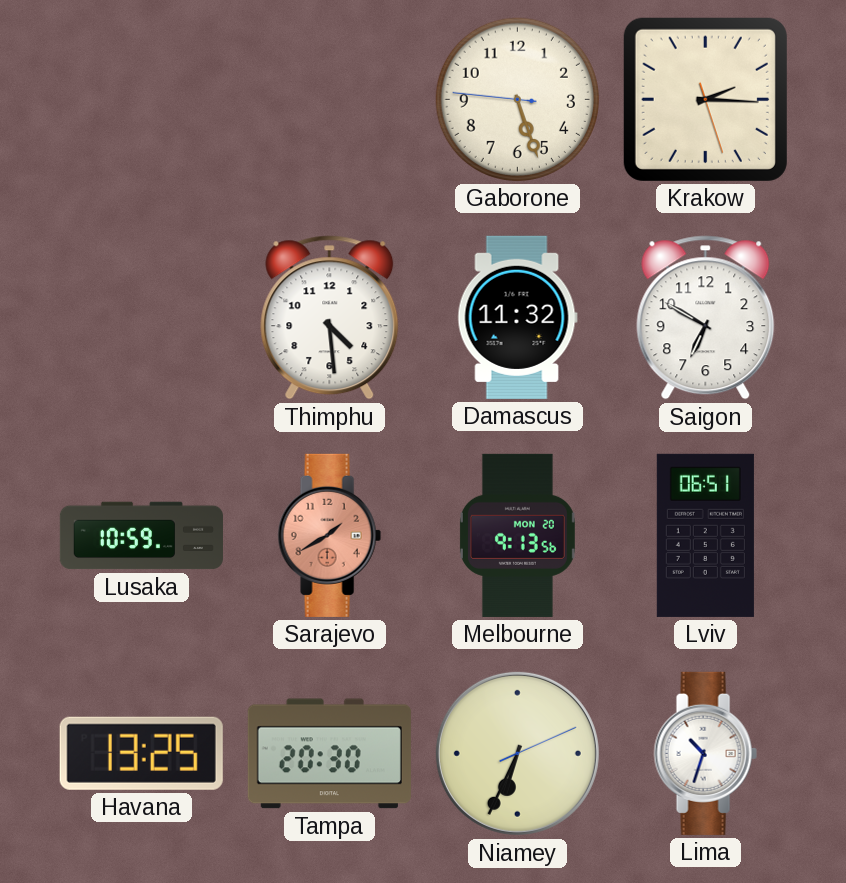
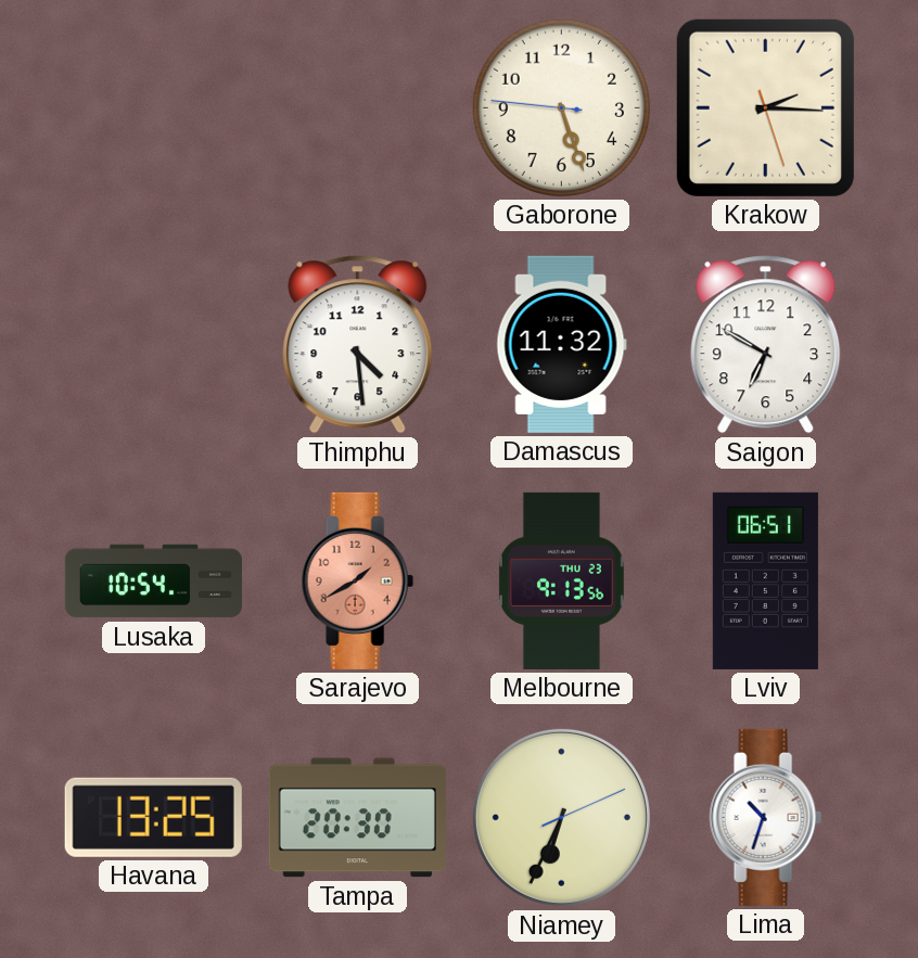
Lusaka: 10:59 -> 10:54
Melbourne date: MON 20 -> THU 23
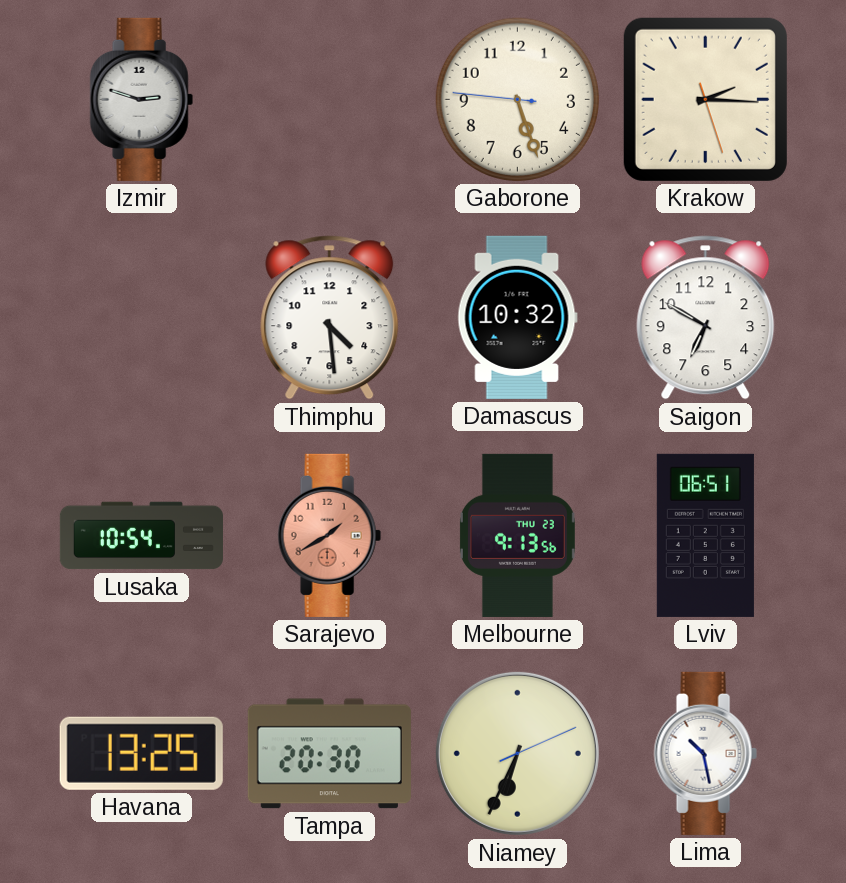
Izmir: none -> 2:48
Damascus: 11:32 -> 10:32
Lima: 10:33 -> 10:28
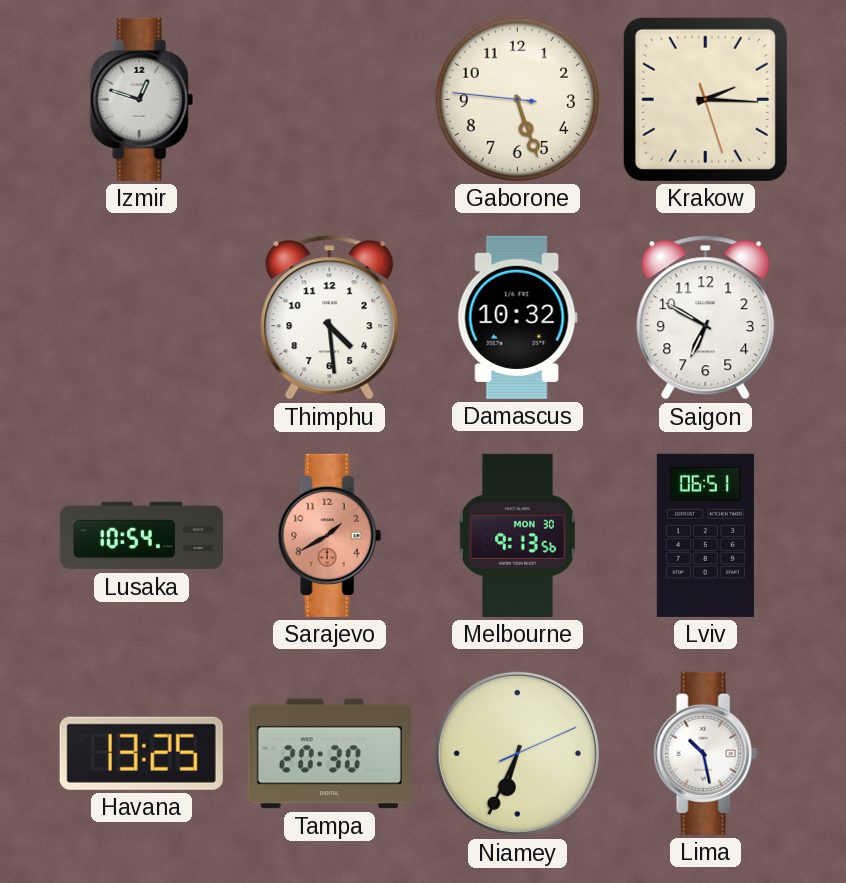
Izmir: 2:48 -> 12:48
Melbourne date: THU 23 -> MON 30
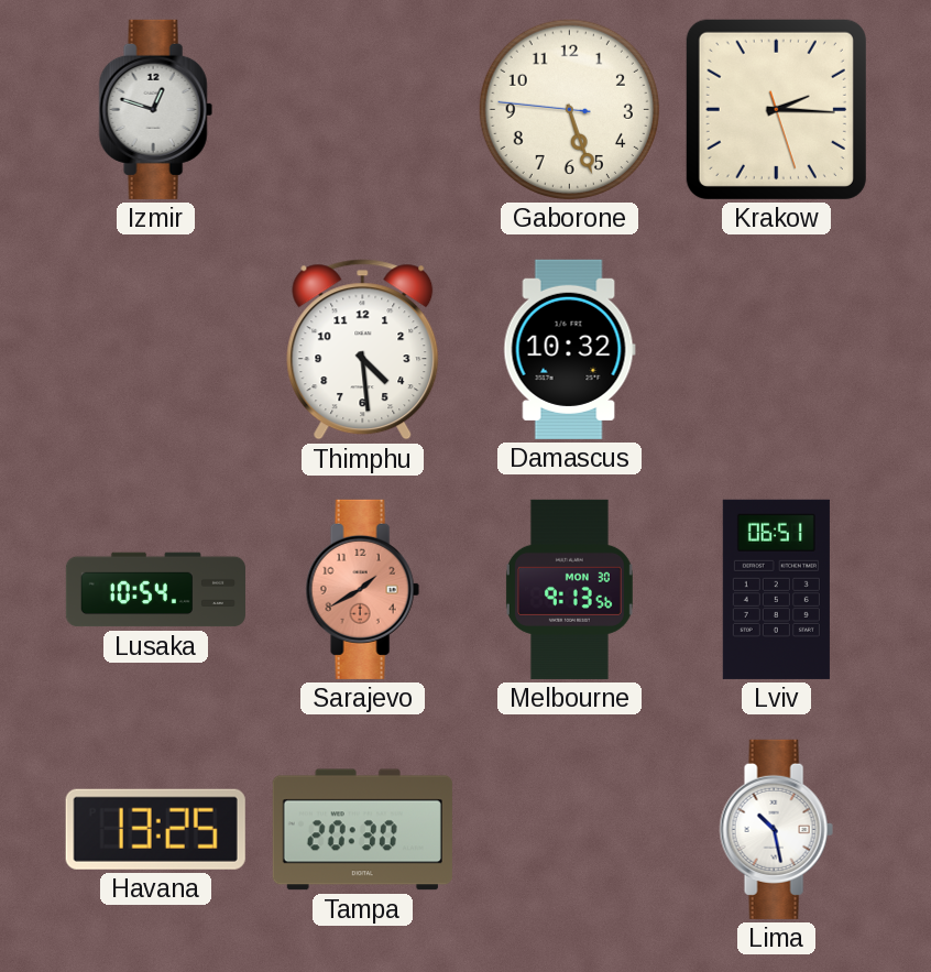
Saigon: 6:50 -> none
Niamey: 6:34 -> none
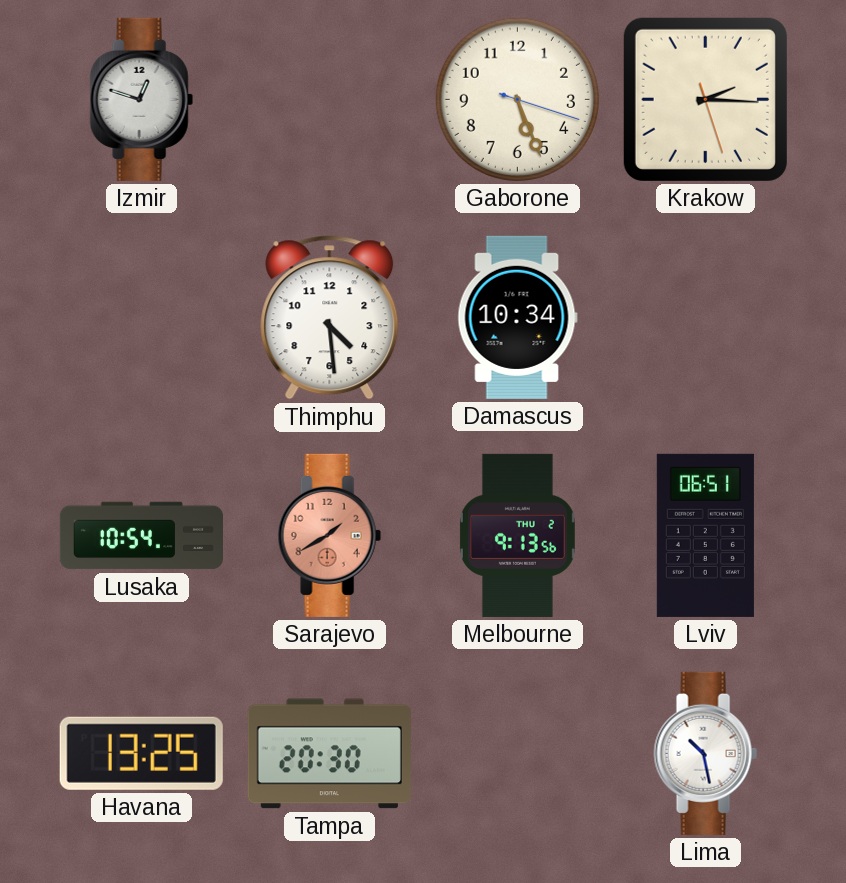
Gaborone: 5:26:46 -> 5:26:18
Damascus: 10:32 -> 10:34
Melbourne date: MON 30 -> THU 2
